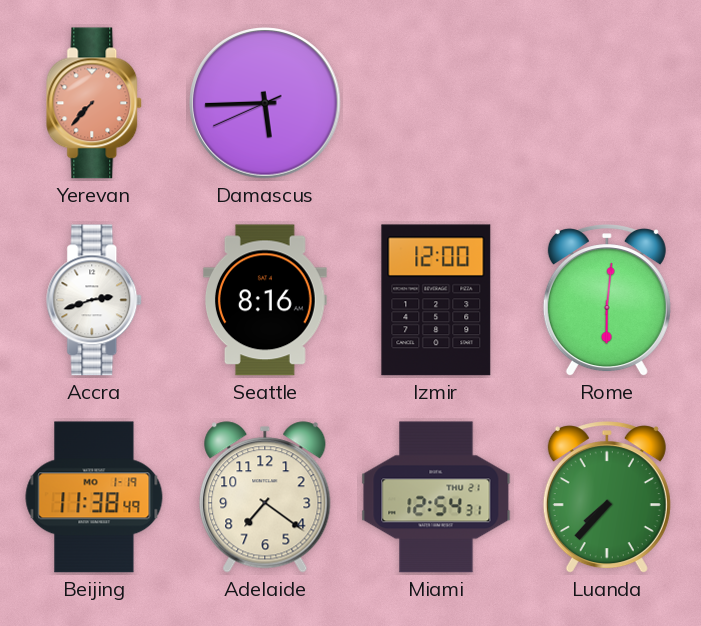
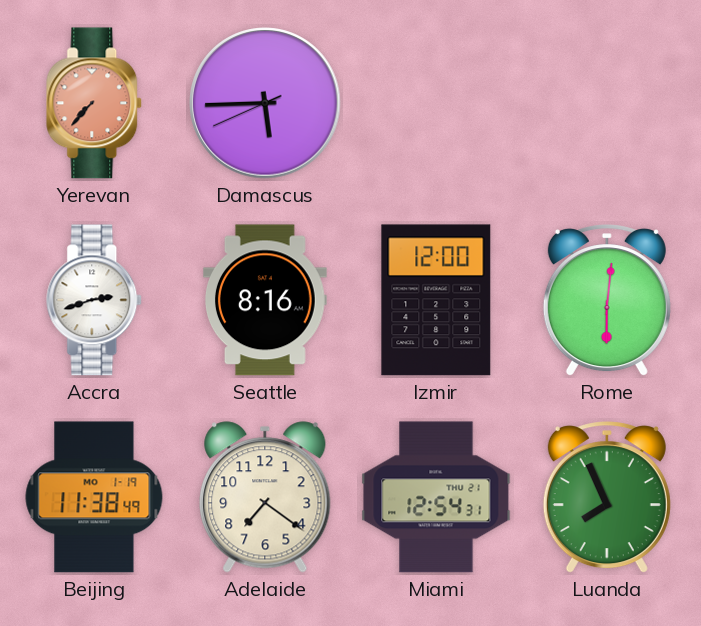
Luanda: 7:37 -> 7:56
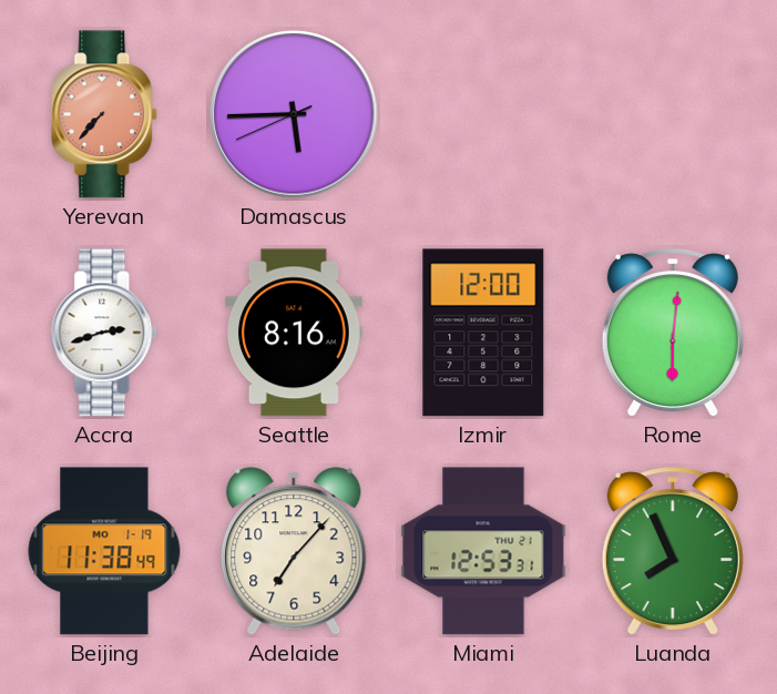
Adelaide: 7:21 -> 7:07
Miami: 12:54 -> 12:53
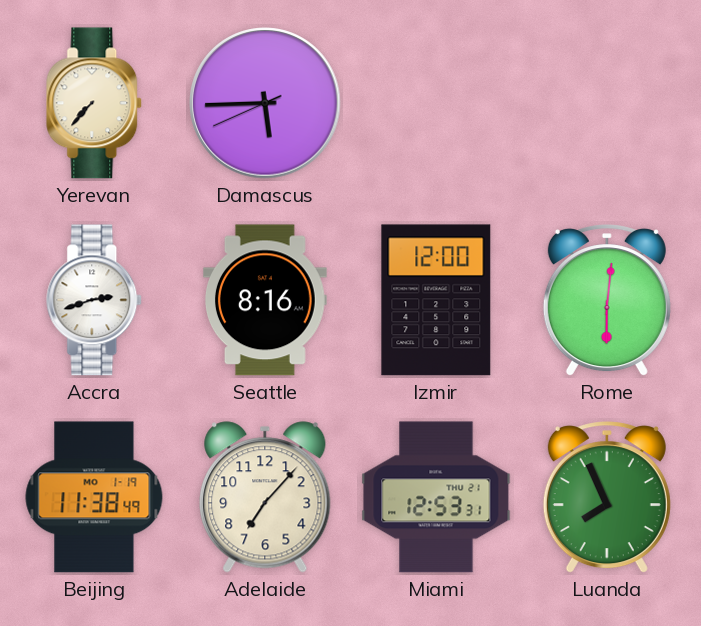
Yerevan dial: salmon -> cream
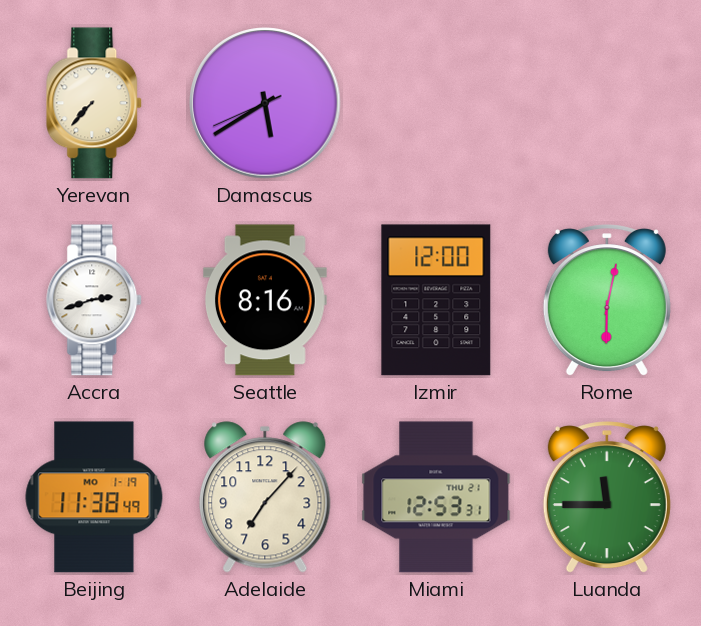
Damascus: 5:44 -> 5:39
Rome: 6:01 -> 6:02
Luanda: 7:56 -> 11:45
